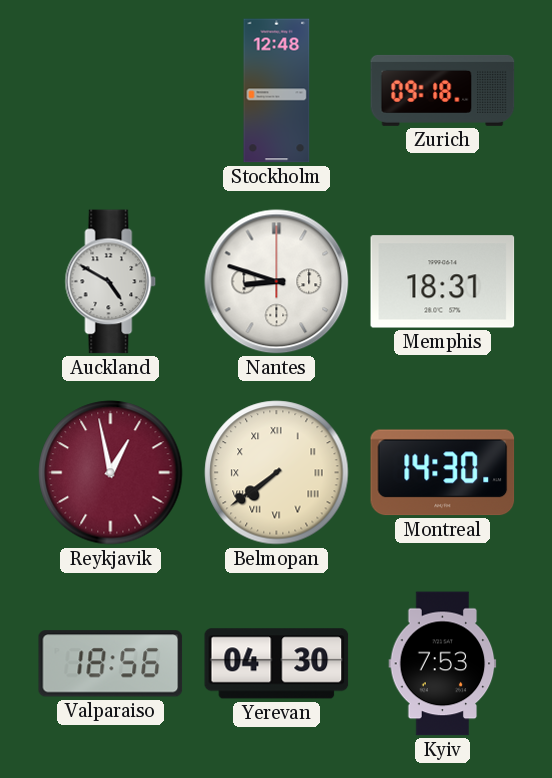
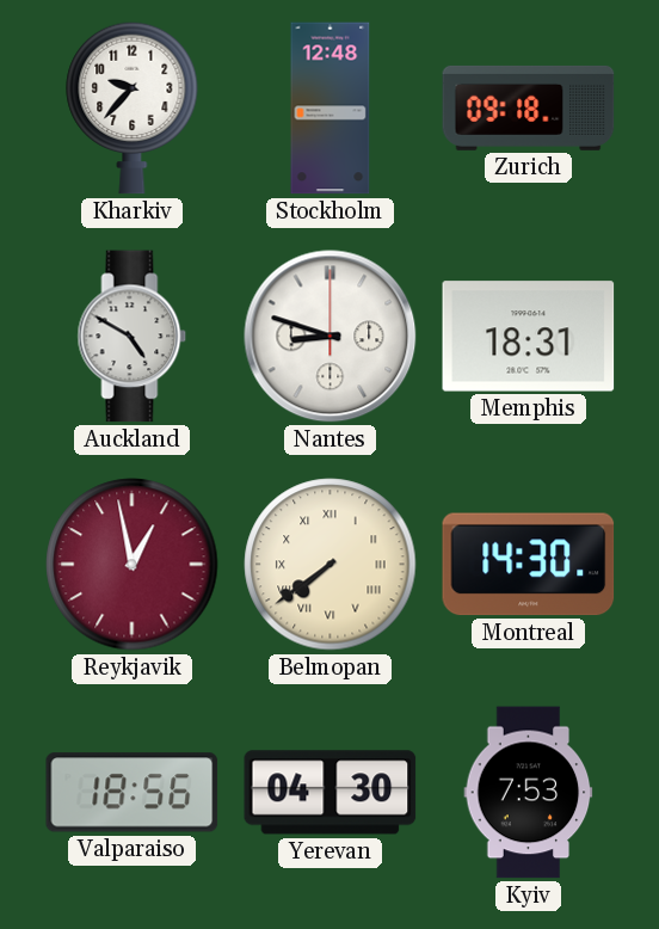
Kharkiv: none -> 9:37
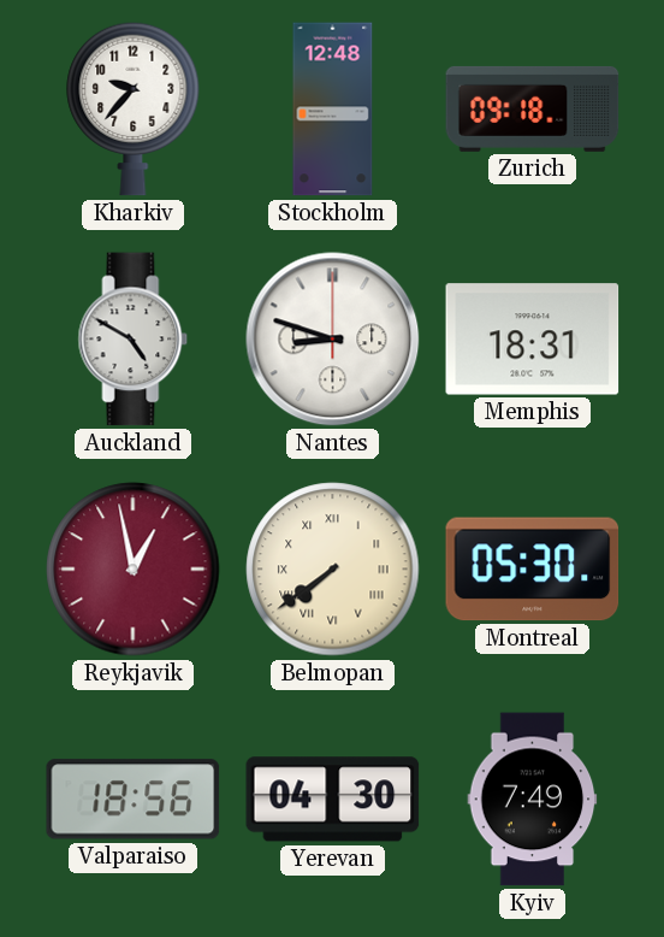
Montreal: 14:30 -> 05:30
Kyiv: 7:53 -> 7:49
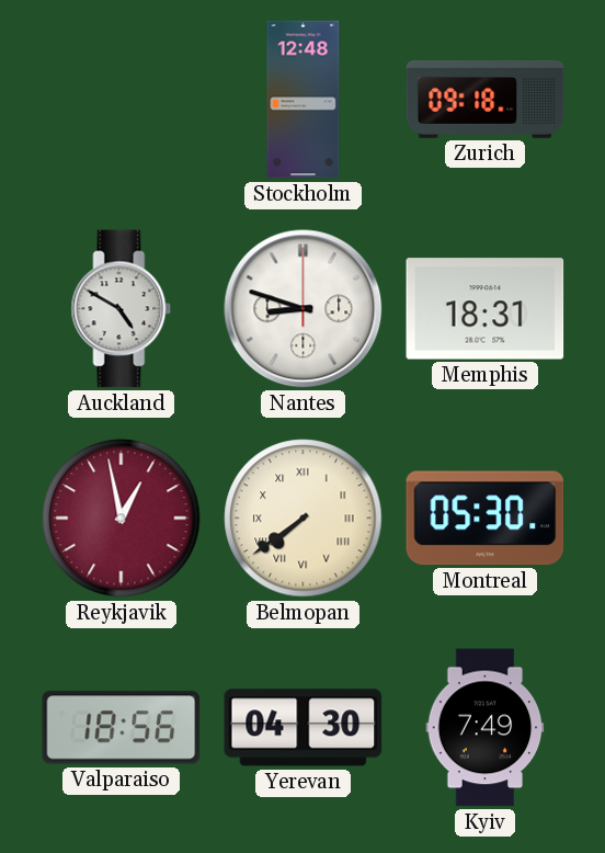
Kharkiv: 9:37 -> none
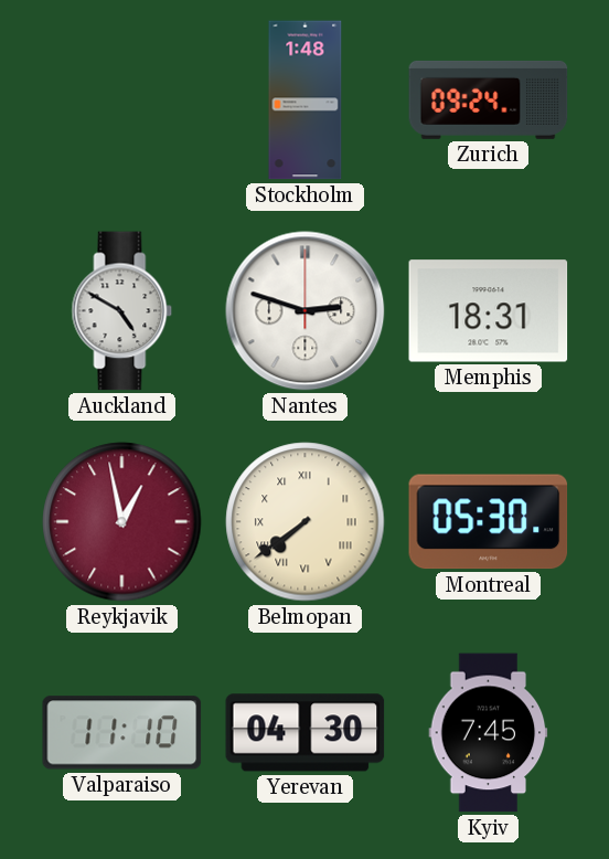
Stockholm: 12:48 -> 1:48
Zurich: 09:18 -> 09:24
Nantes: 8:48 -> 2:48
Valparaiso: 18:56 -> 11:10
Kyiv: 7:49 -> 7:45
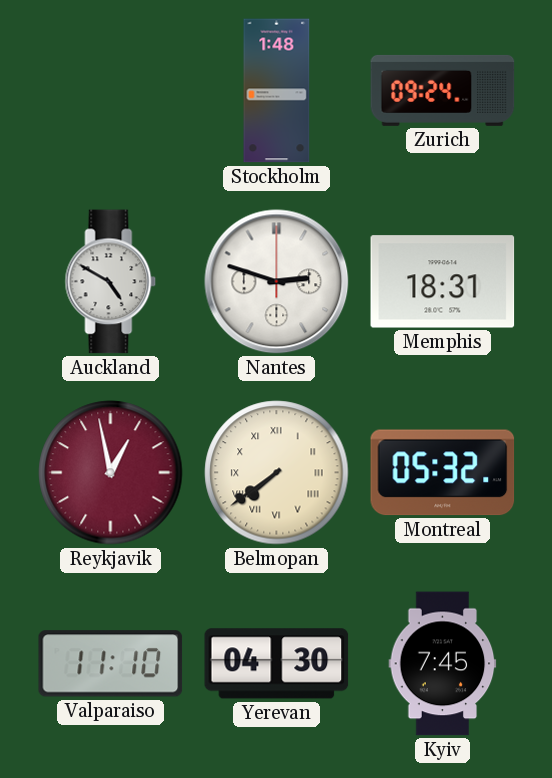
Montreal: 05:30 -> 05:32
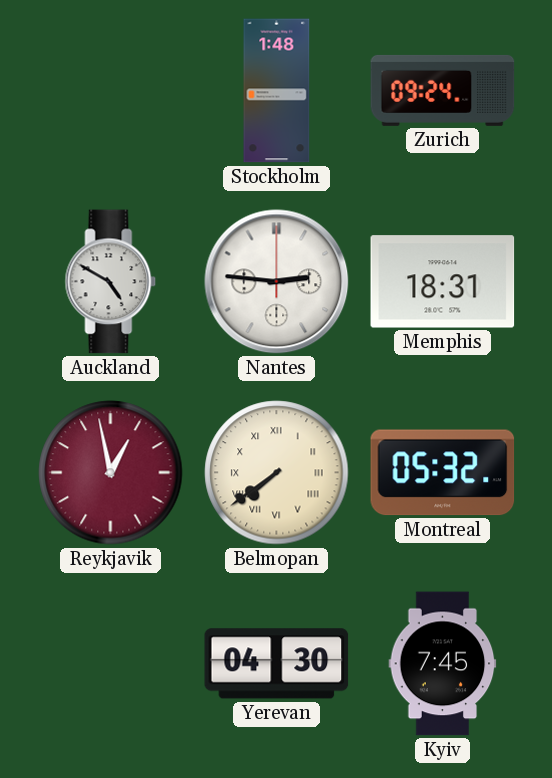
Nantes: 2:48 -> 2:46
Valparaiso: 11:10 -> none
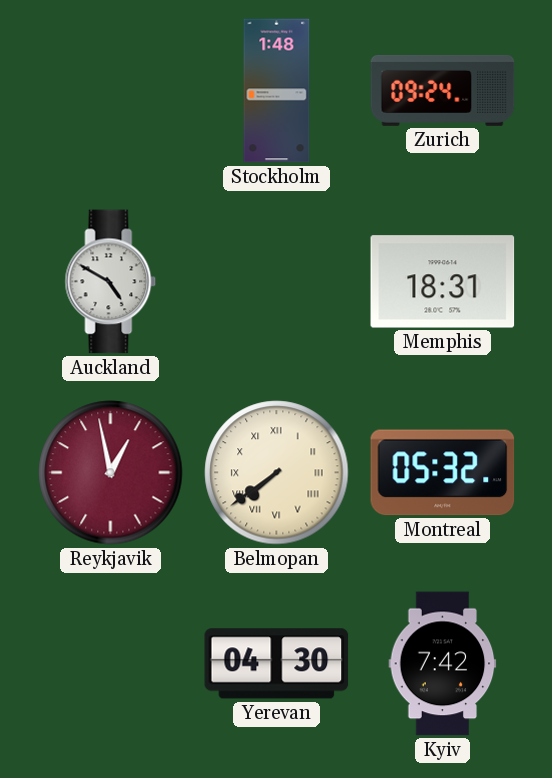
Nantes: 2:46 -> none
Kyiv: 7:45 -> 7:42
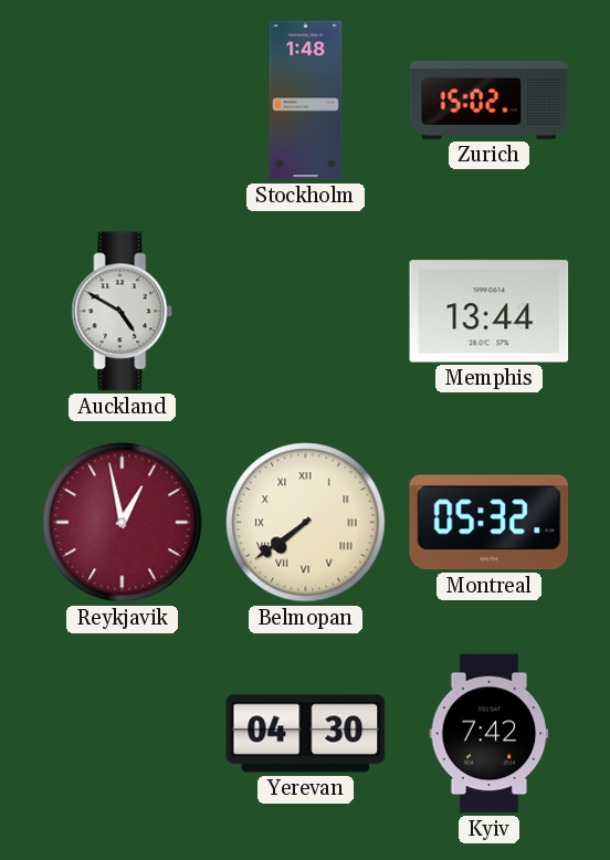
Zurich: 09:24 -> 15:02
Memphis: 18:31 -> 13:44
